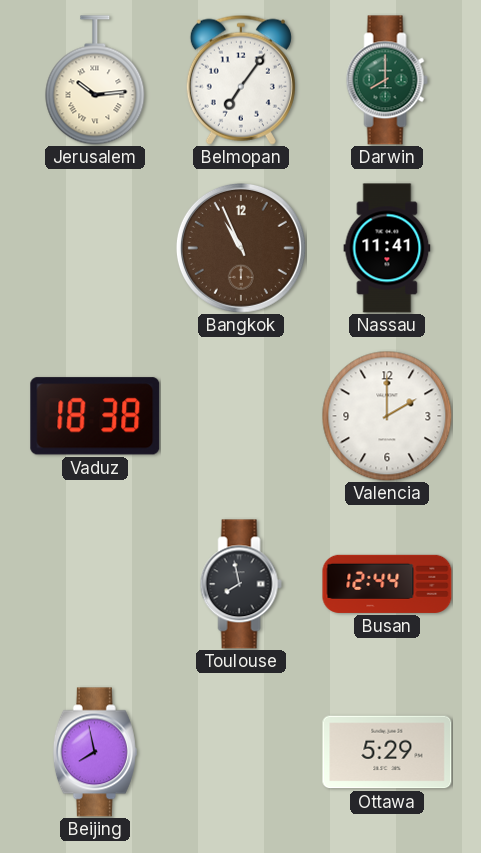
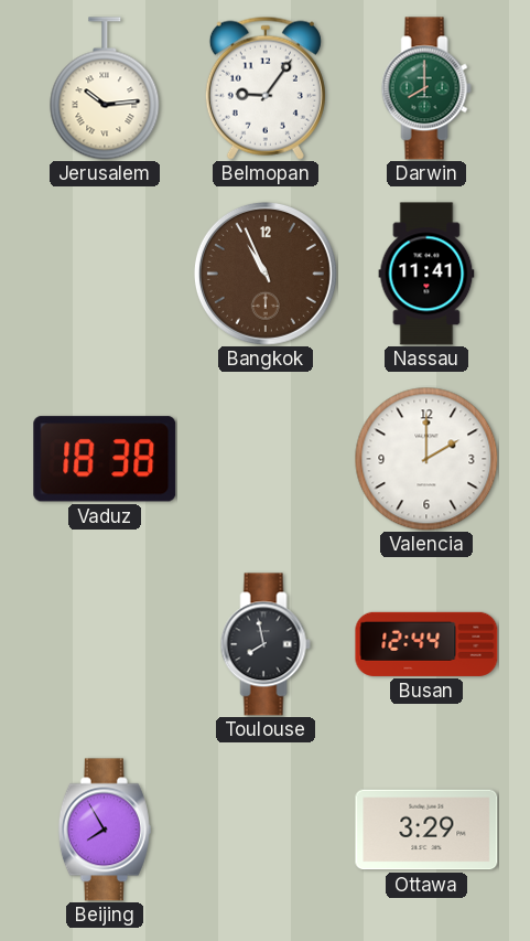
Belmopan: 7:06 -> 9:06
Beijing: 7:58 -> 7:55
Ottawa: 5:29 -> 3:29
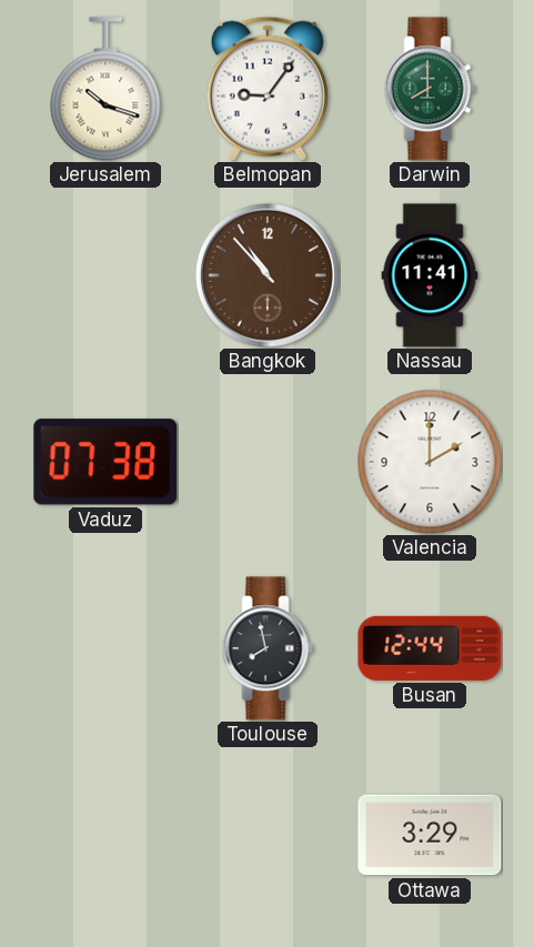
Jerusalem: 10:14 -> 10:18
Bangkok: 10:56 -> 10:53
Vaduz: 18:38 -> 07:38
Beijing: 7:55 -> none
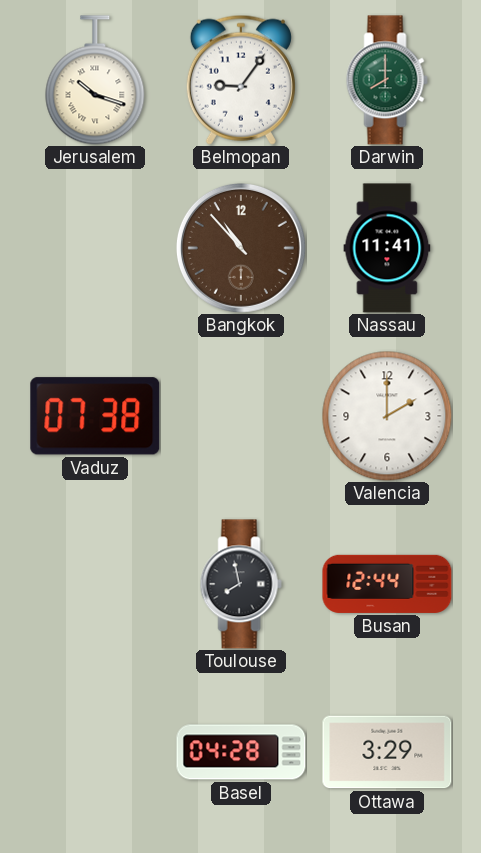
Basel: none -> 04:28
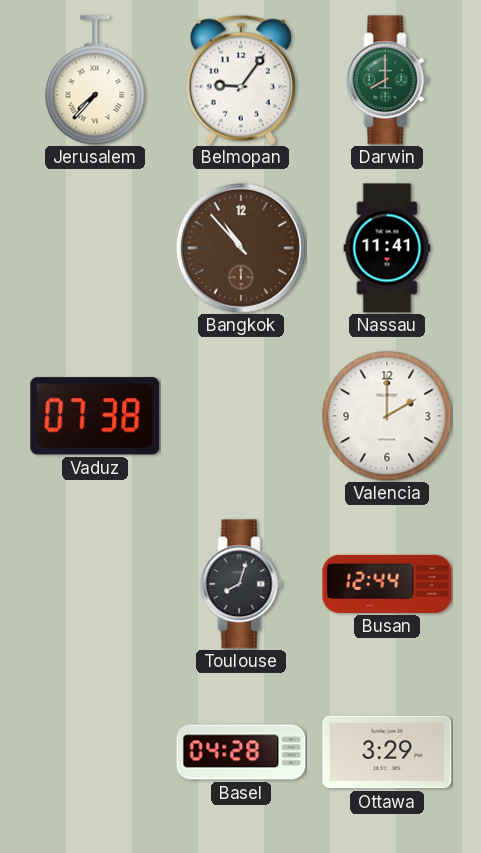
Jerusalem: 10:18 -> 7:37
Toulouse: 7:58 -> 8:03
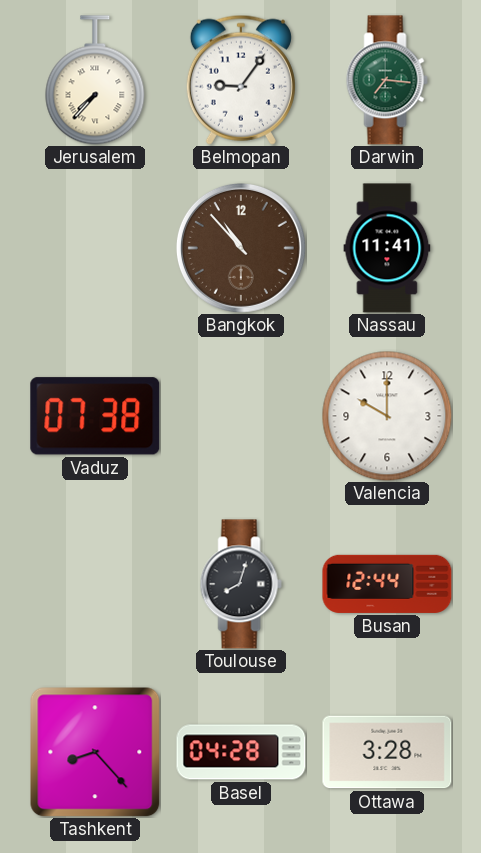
Darwin: 8:00 -> 7:16
Valencia: 2:00 -> 10:00
Tashkent: none -> 8:23
Ottawa: 3:29 -> 3:28
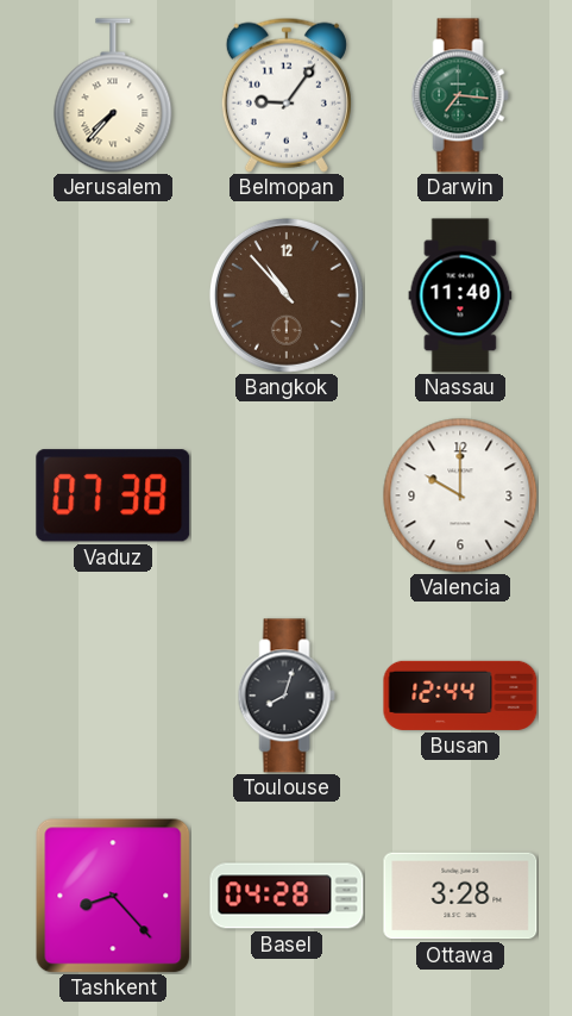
Nassau: 11:41 -> 11:40
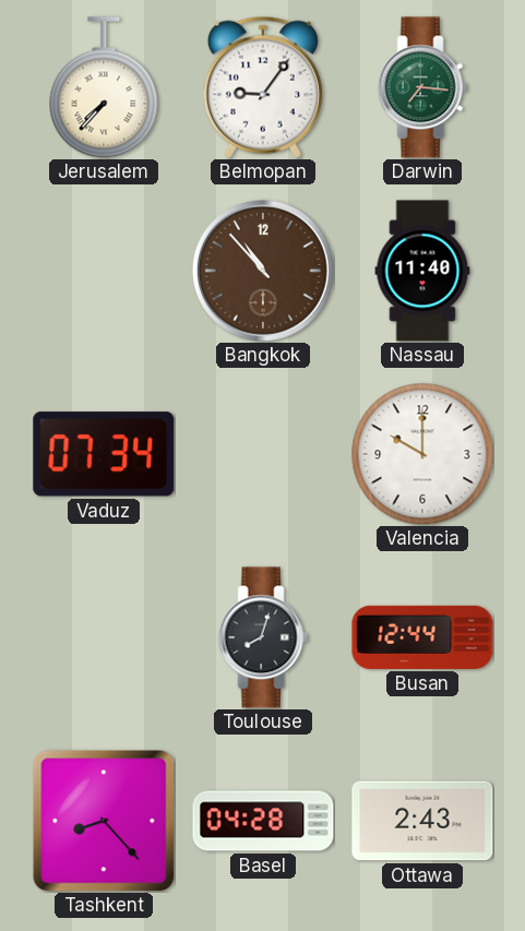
Vaduz: 07:38 -> 07:34
Ottawa: 3:28 -> 2:43
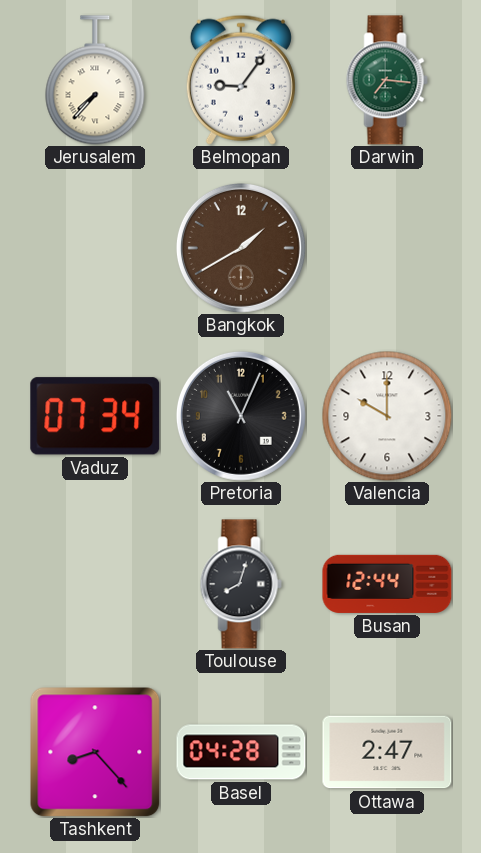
Bangkok: 10:53 -> 1:40
Nassau: 11:40 -> none
Pretoria: none -> 11:04
Ottawa: 2:43 -> 2:47
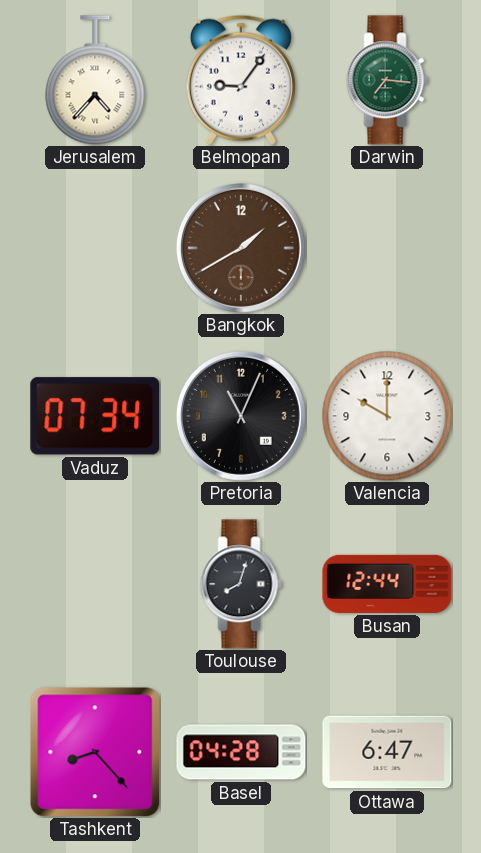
Jerusalem: 7:37 -> 4:37
Ottawa: 2:47 -> 6:47
